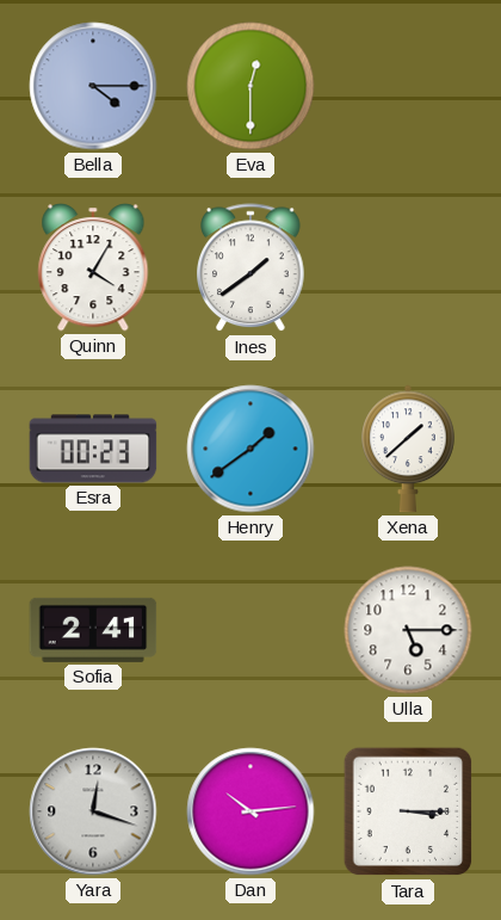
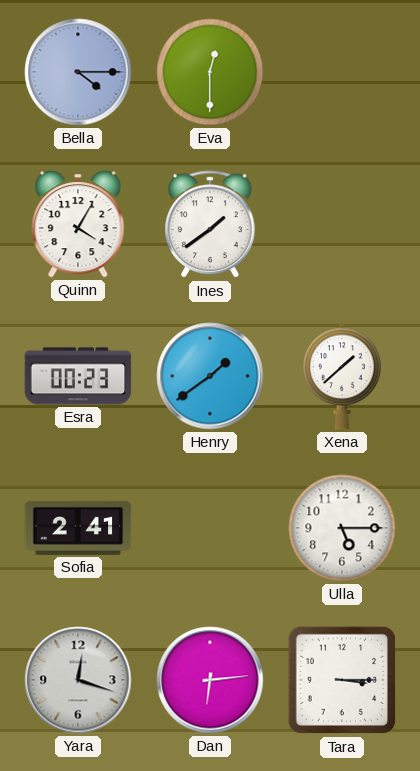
Dan: 10:14 -> 6:14
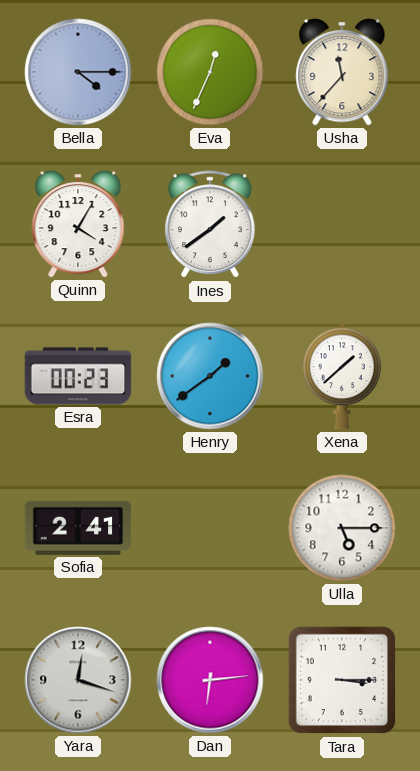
Eva: 12:30 -> 12:34
Usha: none -> 11:37
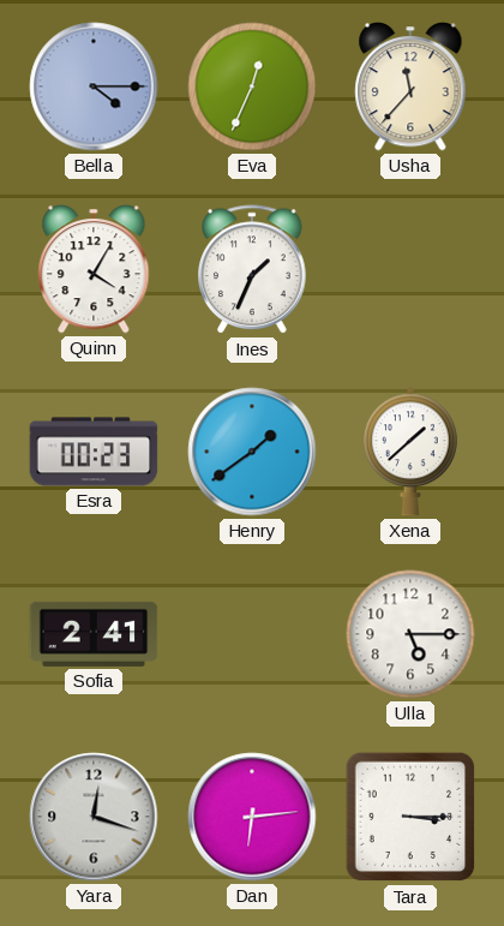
Ines: 1:39 -> 1:34
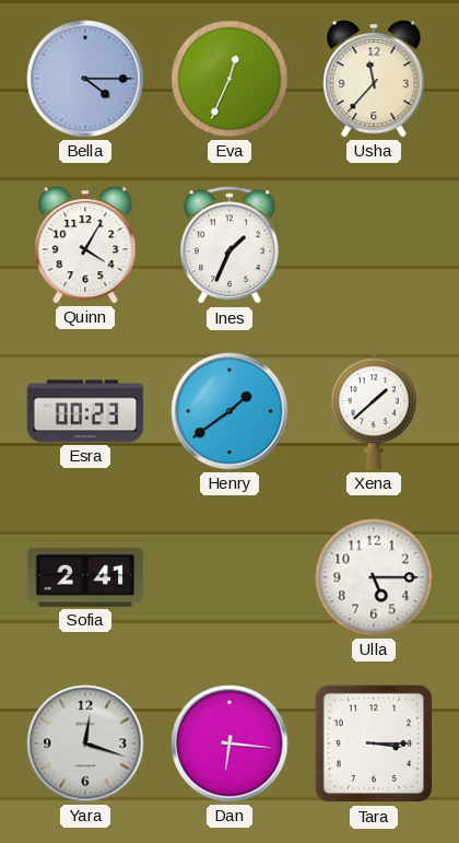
Dan: 6:14 -> 6:16
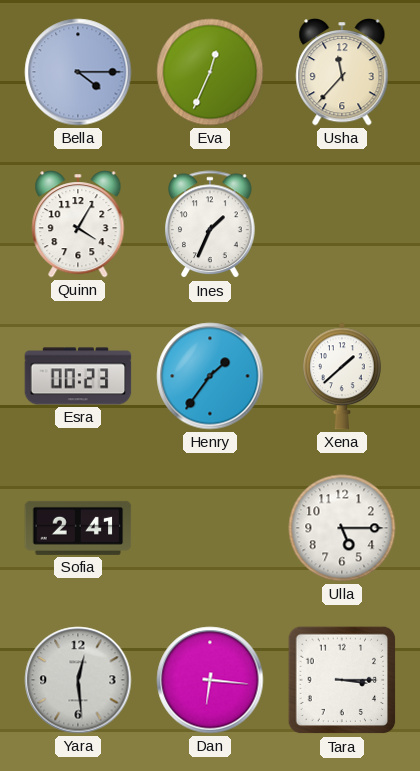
Henry: 1:39 -> 1:36
Yara: 12:18 -> 12:29
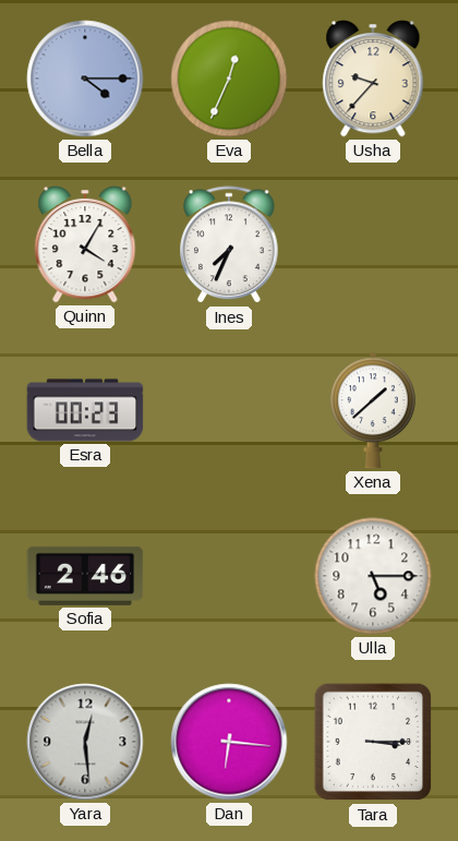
Usha: 11:37 -> 9:37
Ines: 1:34 -> 7:34
Henry: 1:36 -> none
Sofia: 2:41 -> 2:46
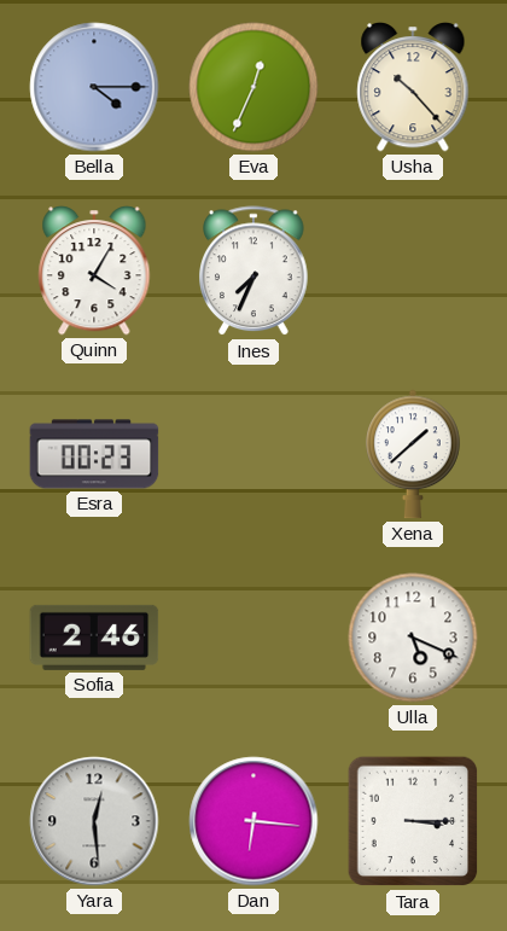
Usha: 9:37 -> 10:23
Ulla: 5:15 -> 5:19
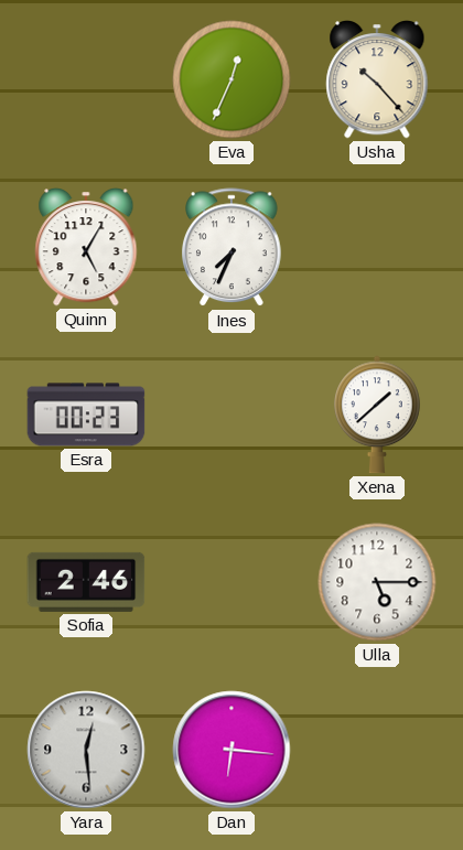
Bella: 4:15 -> none
Quinn: 4:05 -> 5:05
Ulla: 5:19 -> 5:15
Tara: 3:15 -> none
